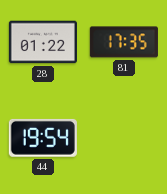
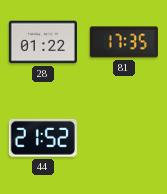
44: 19:54 -> 21:52
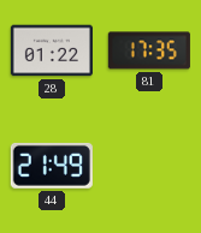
44: 21:52 -> 21:49
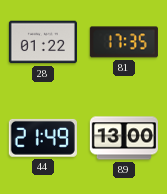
89: none -> 13:00
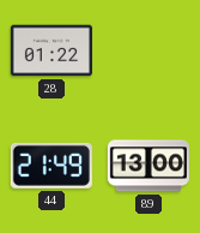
81: 17:35 -> none
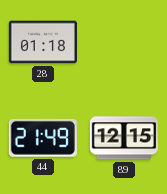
28: 01:22 -> 01:18
89: 13:00 -> 12:15
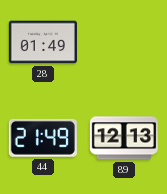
28: 01:18 -> 01:49
89: 12:15 -> 12:13
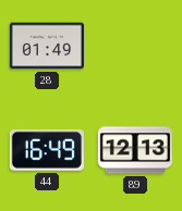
44: 21:49 -> 16:49
